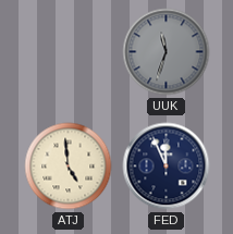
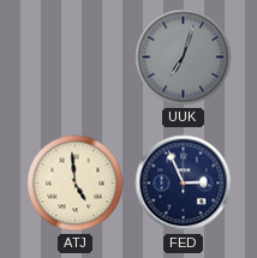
UUK: 11:33 -> 7:03
FED: 11:56 -> 2:56
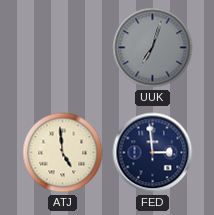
FED: 2:56 -> 2:59
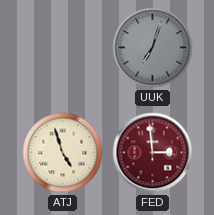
ATJ: 4:59 -> 4:57
FED dial: navy -> burgundy
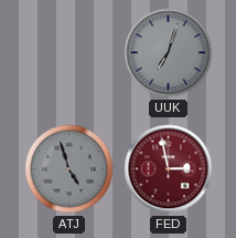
ATJ dial: cream -> grey
FED: 2:59 -> 2:58
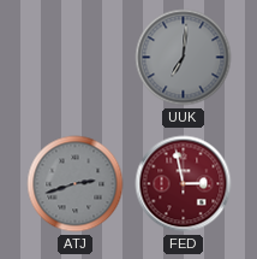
UUK: 7:03 -> 7:01
ATJ: 4:57 -> 2:42
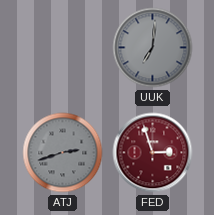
FED: 2:58 -> 2:57
